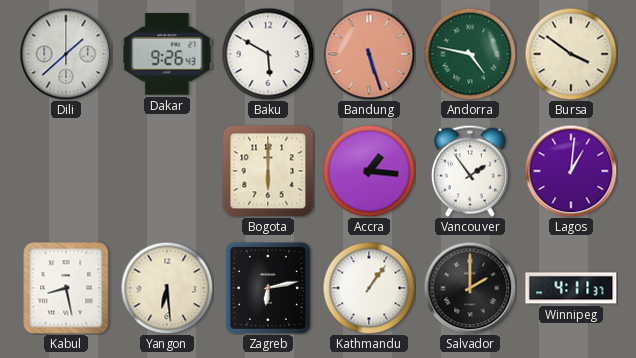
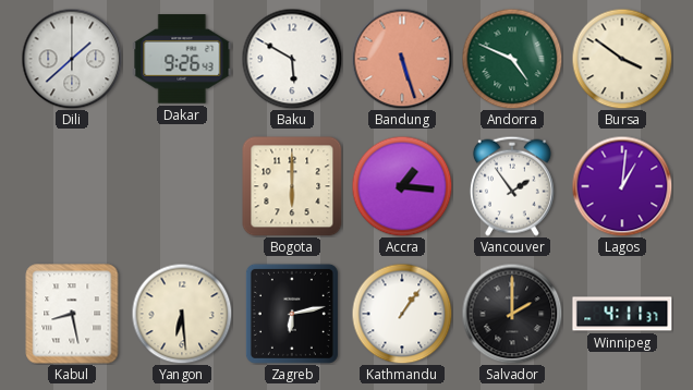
Andorra: 4:47 -> 4:49
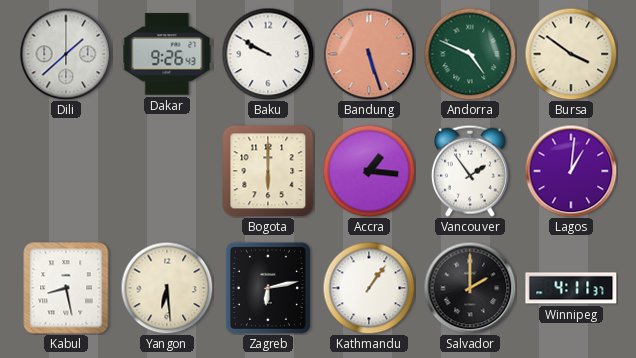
Baku: 5:50 -> 9:50
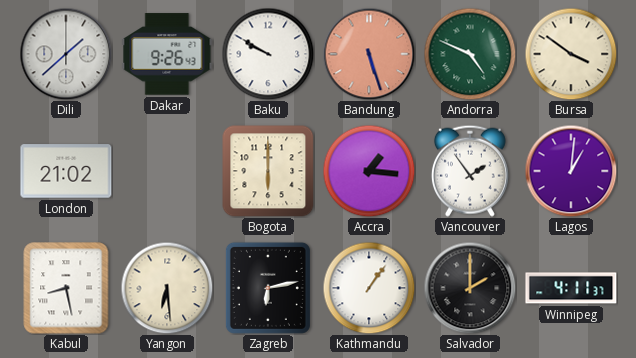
London: none -> 21:02
